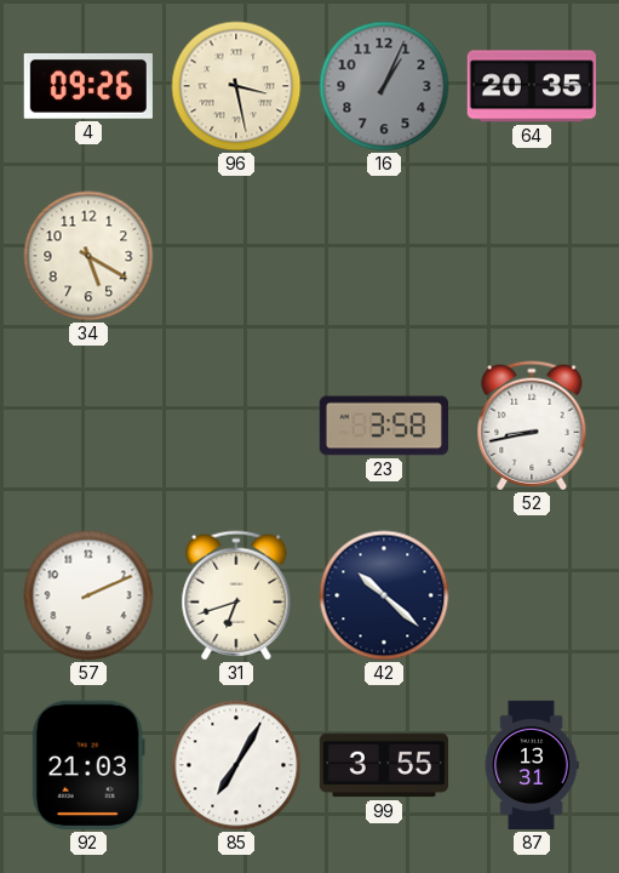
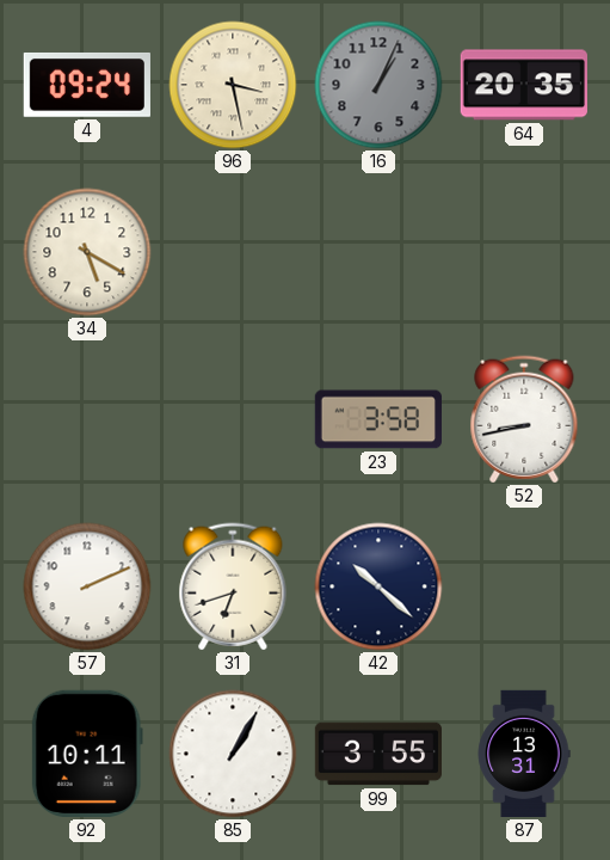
4: 09:26 -> 09:24
92: 21:03 -> 10:11
85: 7:05 -> 1:05
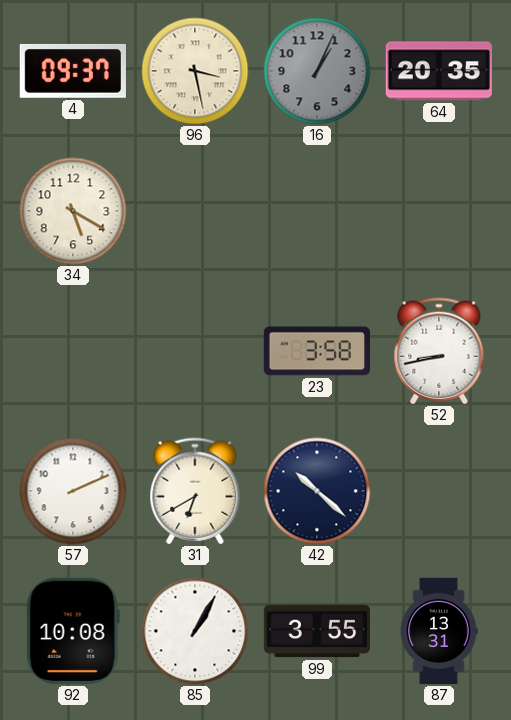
4: 09:24 -> 09:37
31: 6:42 -> 6:40
92: 10:11 -> 10:08
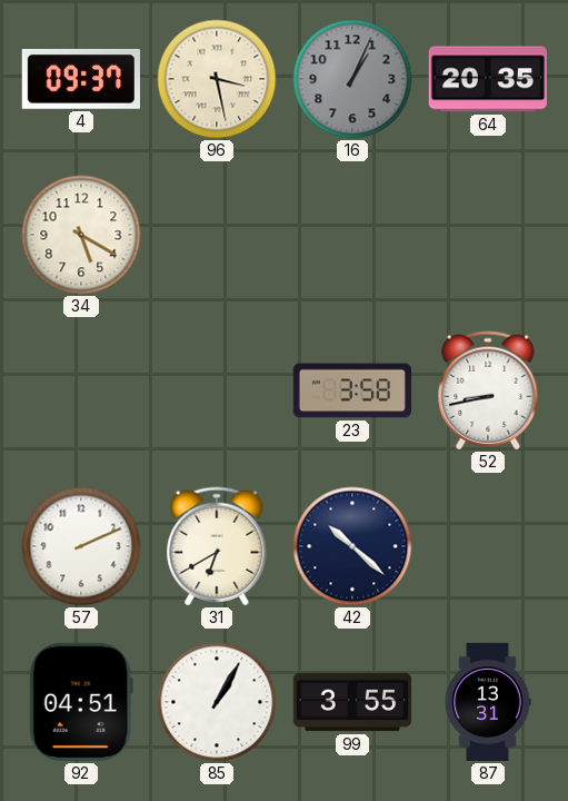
92: 10:08 -> 04:51
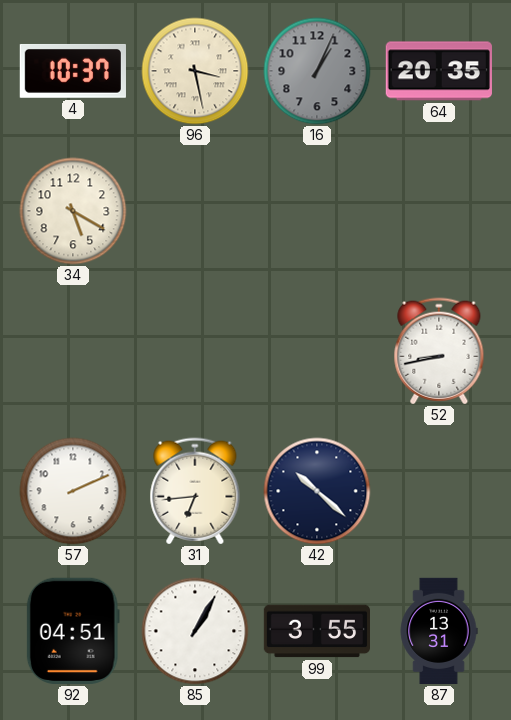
4: 09:37 -> 10:37
23: 3:58 -> none
31: 6:40 -> 6:44
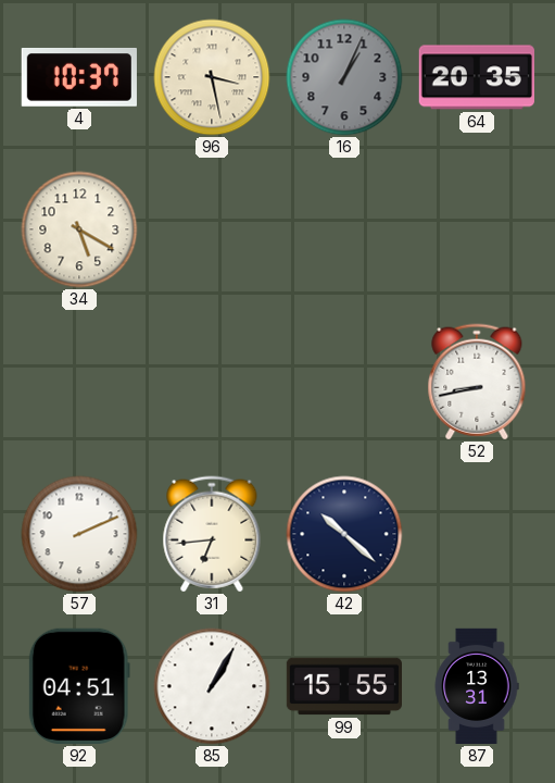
99: 3:55 -> 15:55
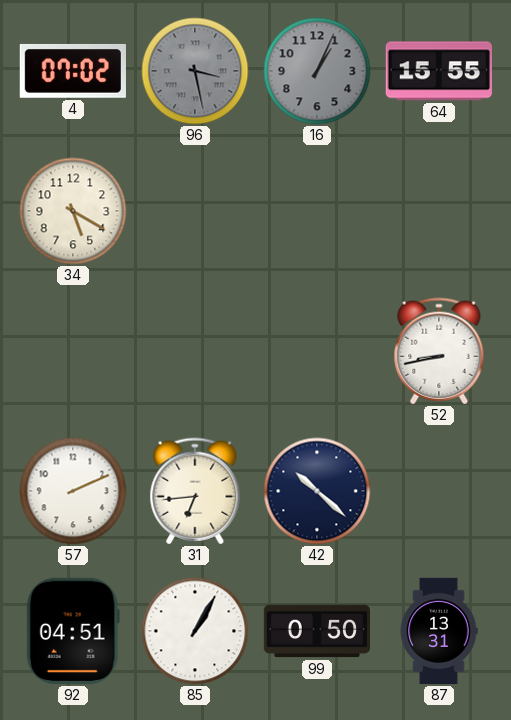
4: 10:37 -> 07:02
96 dial: cream -> grey
64: 20:35 -> 15:55
99: 15:55 -> 0:50
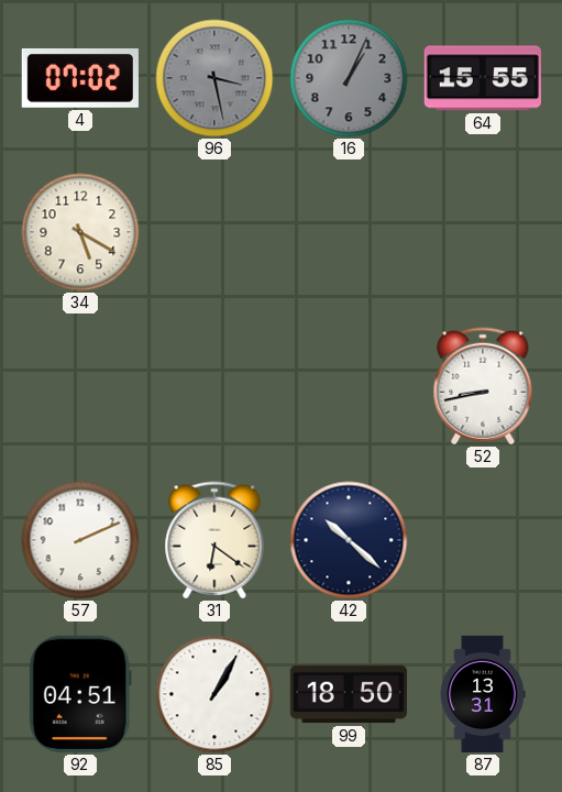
31: 6:44 -> 6:21
99: 0:50 -> 18:50
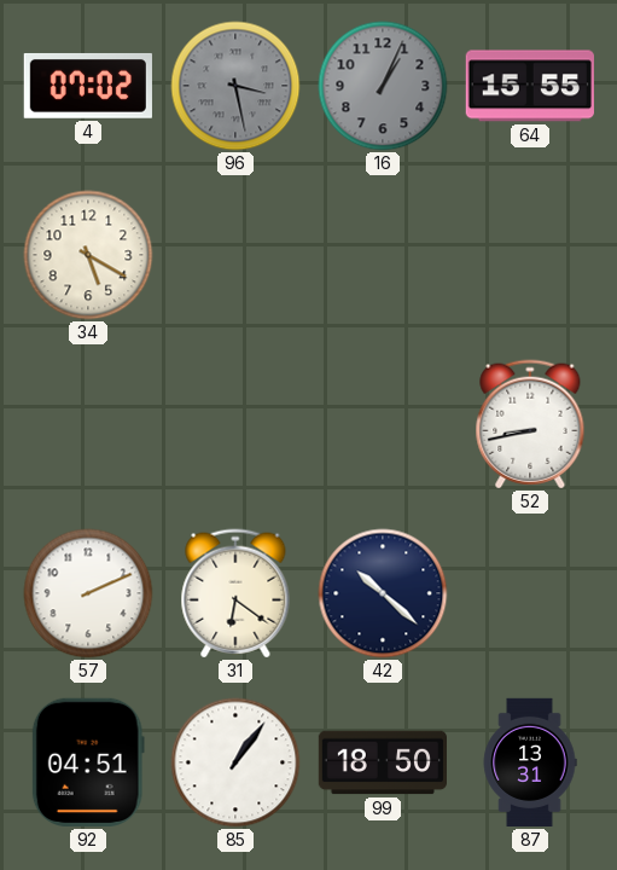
85: 1:05 -> 1:06
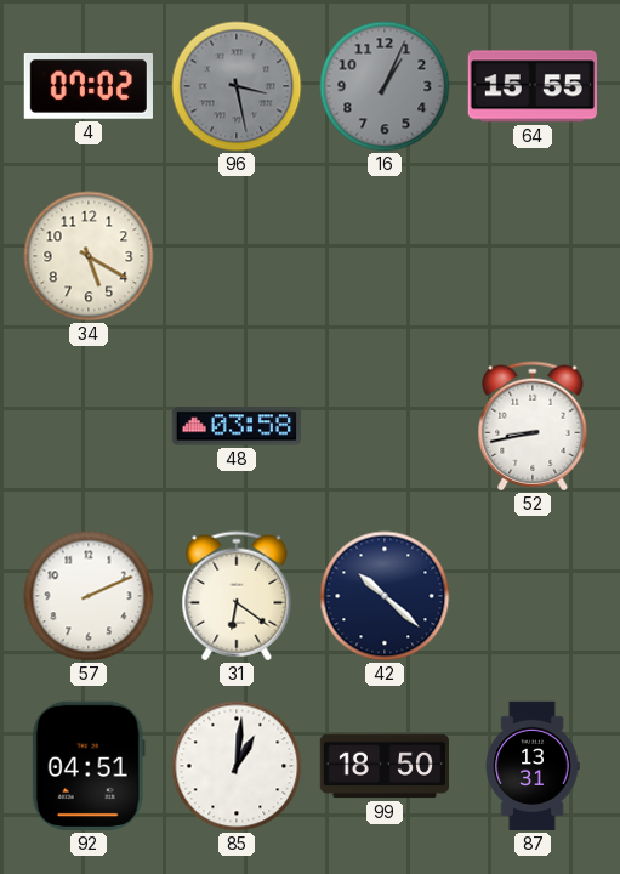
48: none -> 03:58
85: 1:06 -> 1:01
